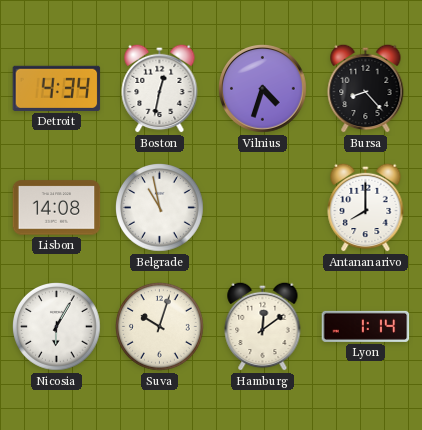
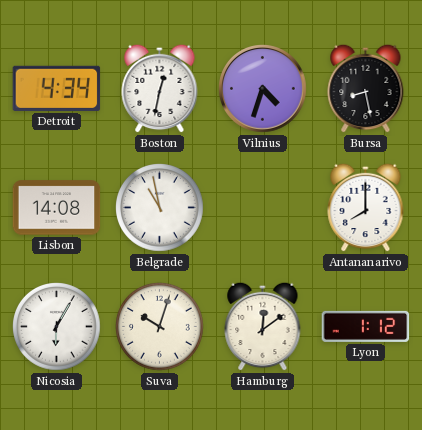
Bursa: 8:23 -> 8:28
Lyon: 1:14 -> 1:12
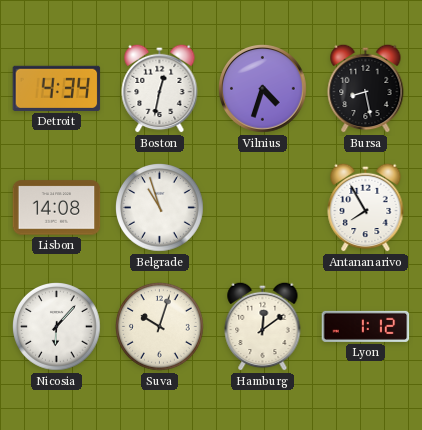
Belgrade: 10:58 -> 10:57
Antananarivo: 8:00 -> 7:55
Nicosia: 6:05 -> 6:07
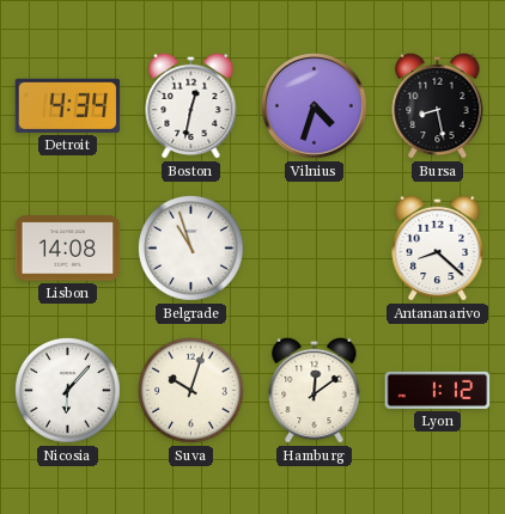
Antananarivo: 7:55 -> 8:22
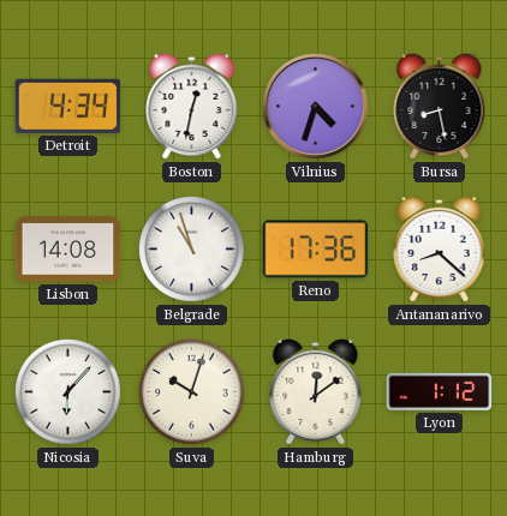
Reno: none -> 17:36
